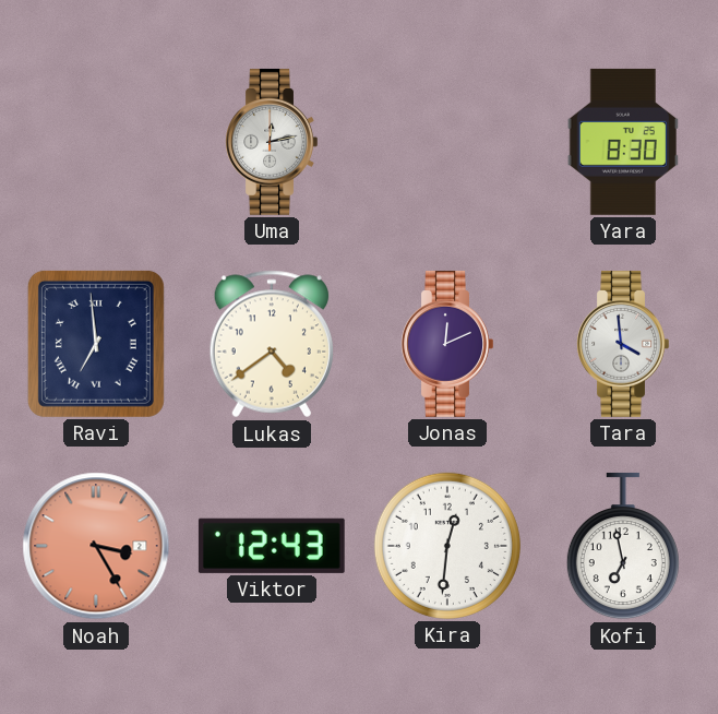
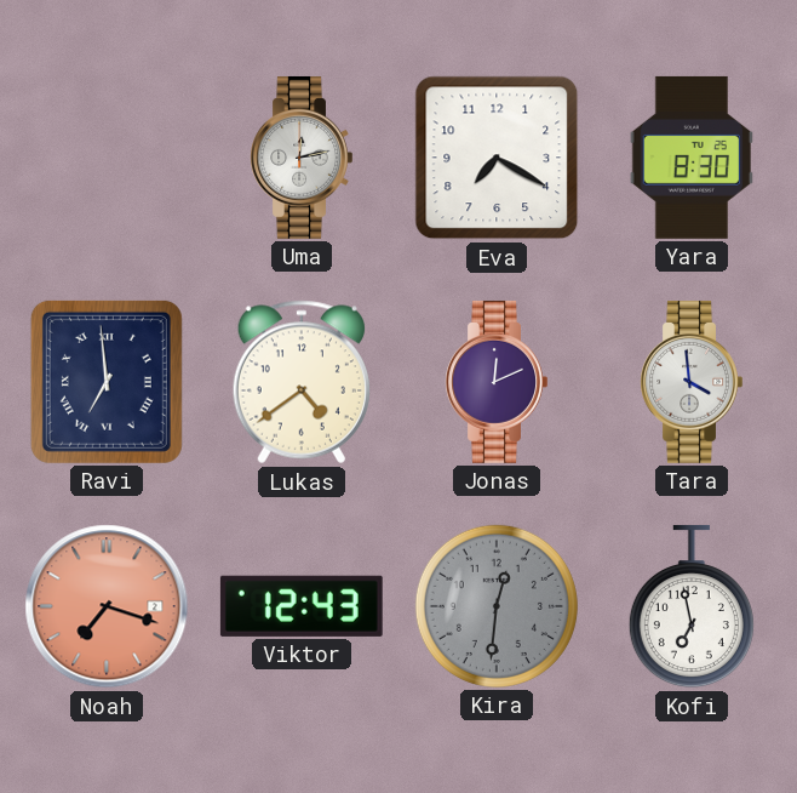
Eva: none -> 7:20
Noah: 3:25 -> 7:18
Kira dial: white -> grey
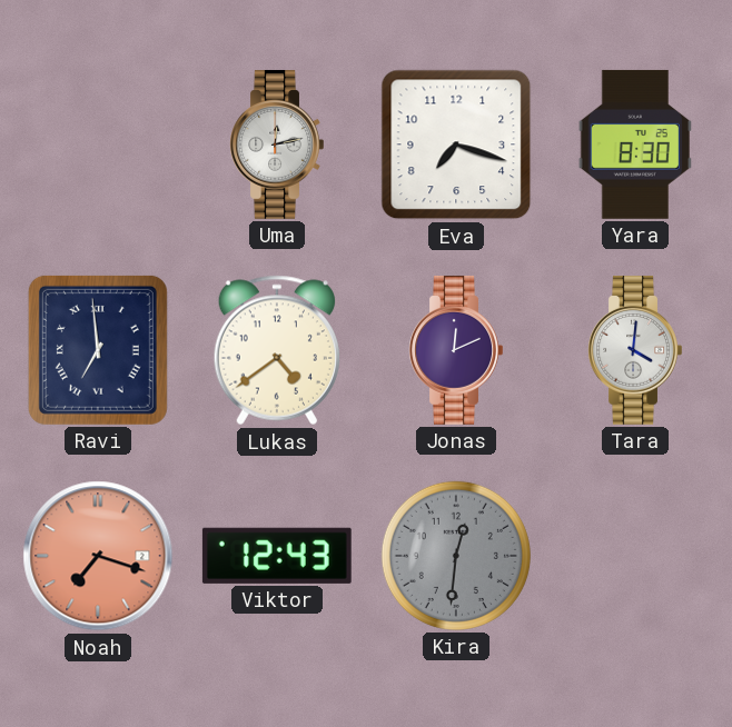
Eva: 7:20 -> 7:18
Tara: 3:59 -> 4:01
Kofi: 6:58 -> none
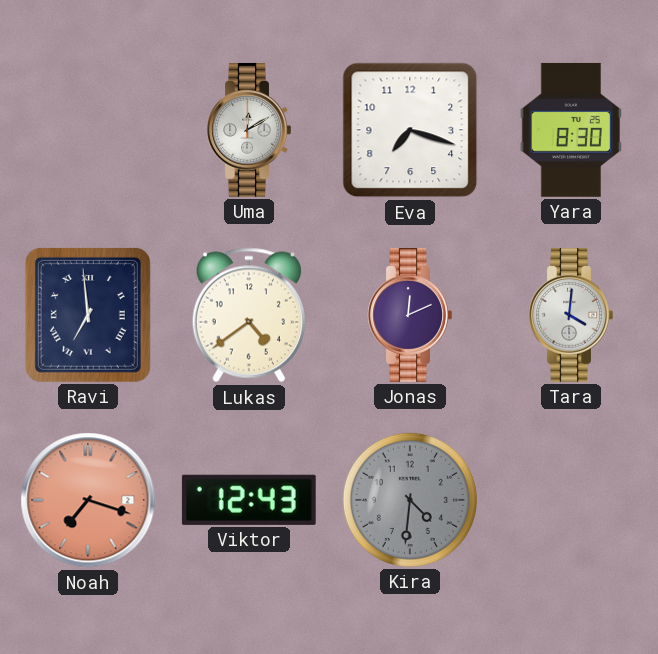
Uma: 12:13 -> 12:10
Kira: 12:31 -> 4:31
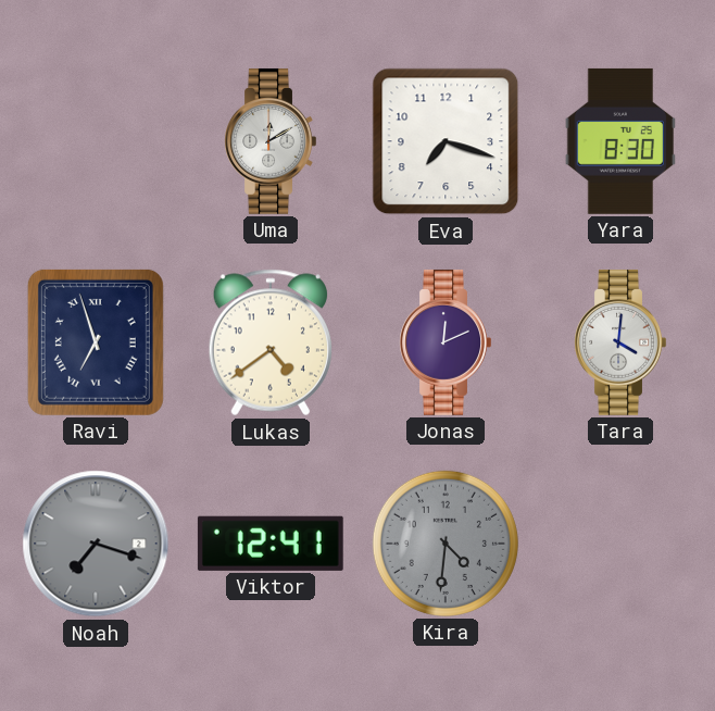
Ravi: 6:59 -> 6:57
Noah dial: salmon -> grey
Viktor: 12:43 -> 12:41
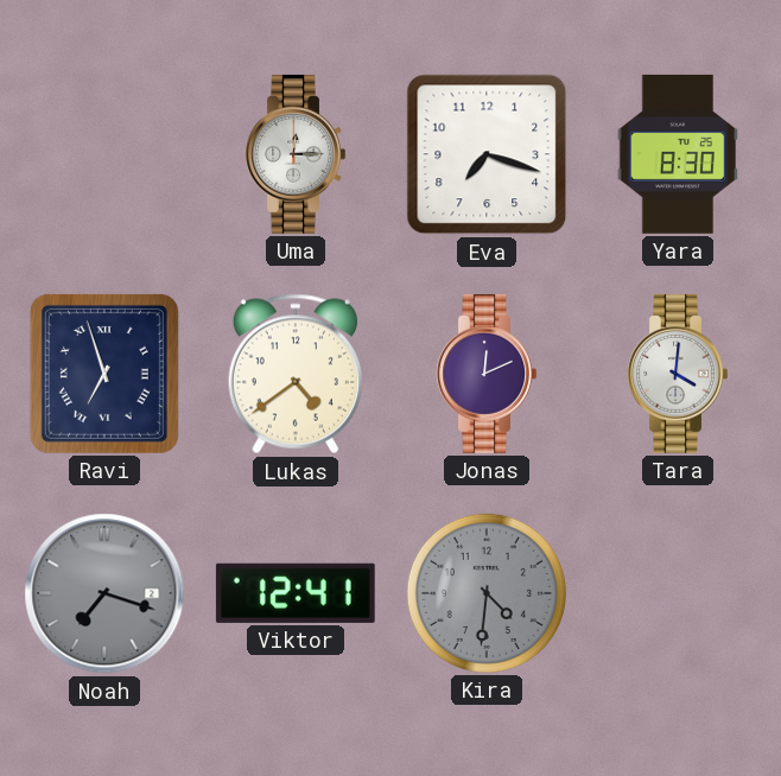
Uma: 12:10 -> 12:15
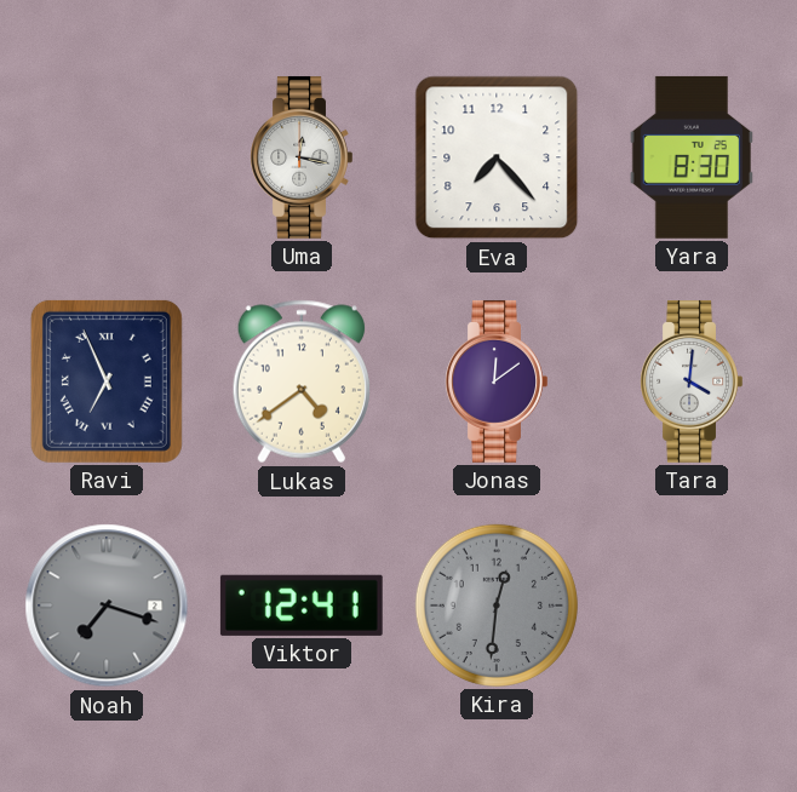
Uma: 12:15 -> 12:17
Eva: 7:18 -> 7:23
Ravi: 6:57 -> 6:56
Jonas: 12:11 -> 12:09
Kira: 4:31 -> 12:31
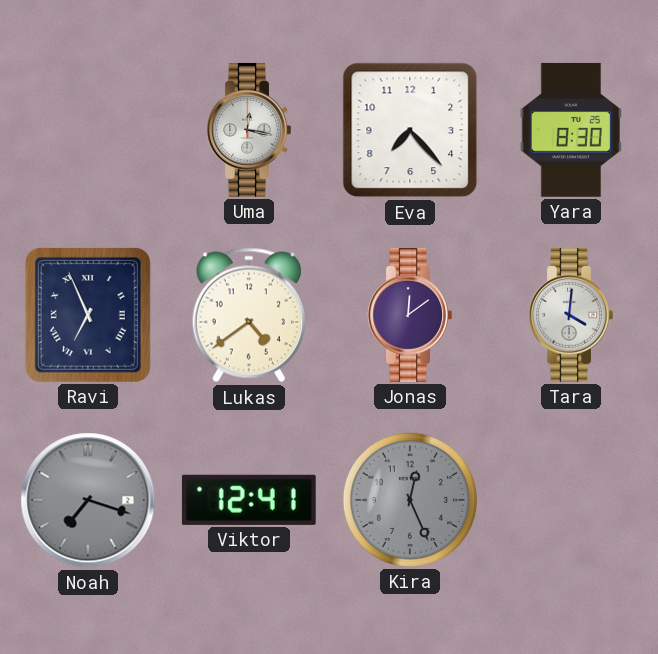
Kira: 12:31 -> 12:26
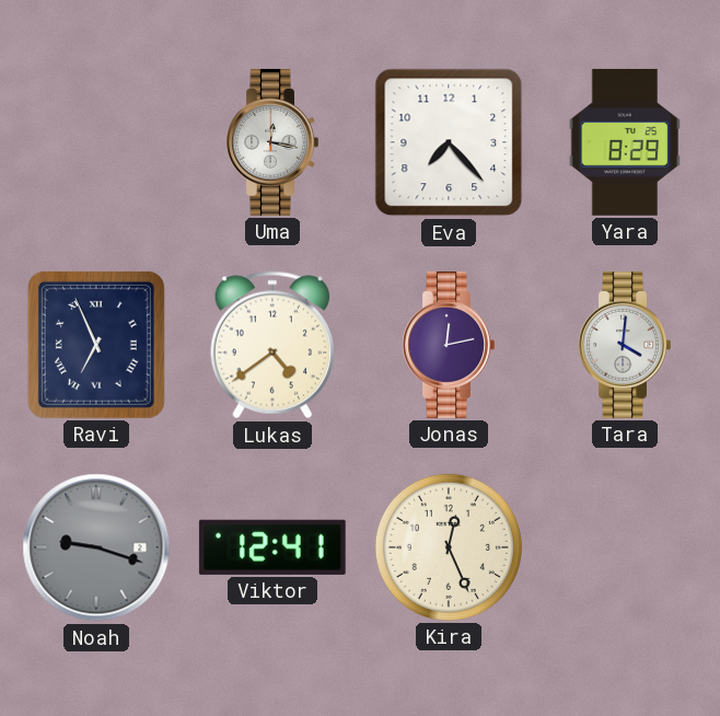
Yara: 8:30 -> 8:29
Jonas: 12:09 -> 12:13
Noah: 7:18 -> 9:18
Kira dial: grey -> cream
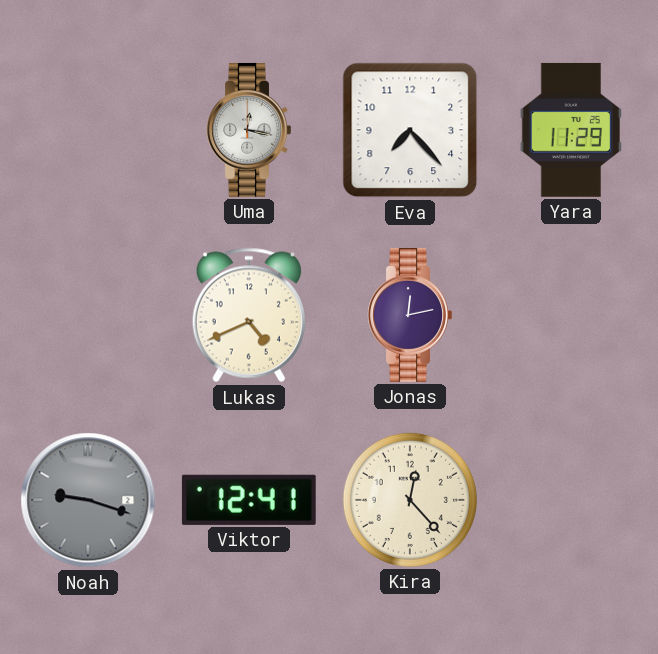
Yara: 8:29 -> 11:29
Ravi: 6:56 -> none
Lukas: 4:39 -> 4:41
Tara: 4:01 -> none
Kira: 12:26 -> 12:23
